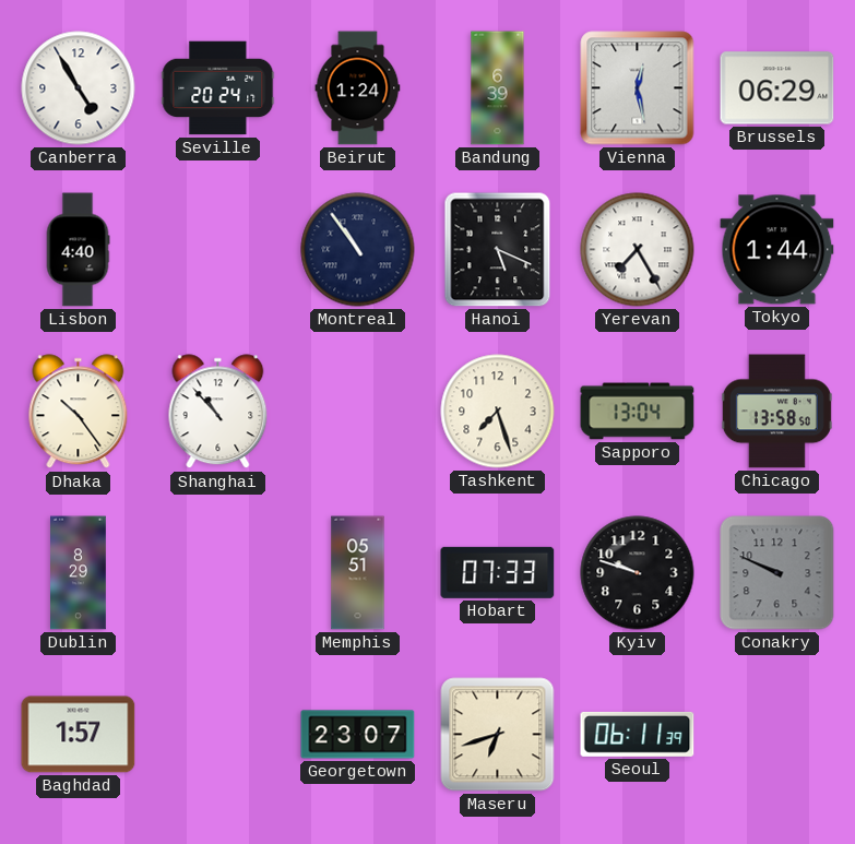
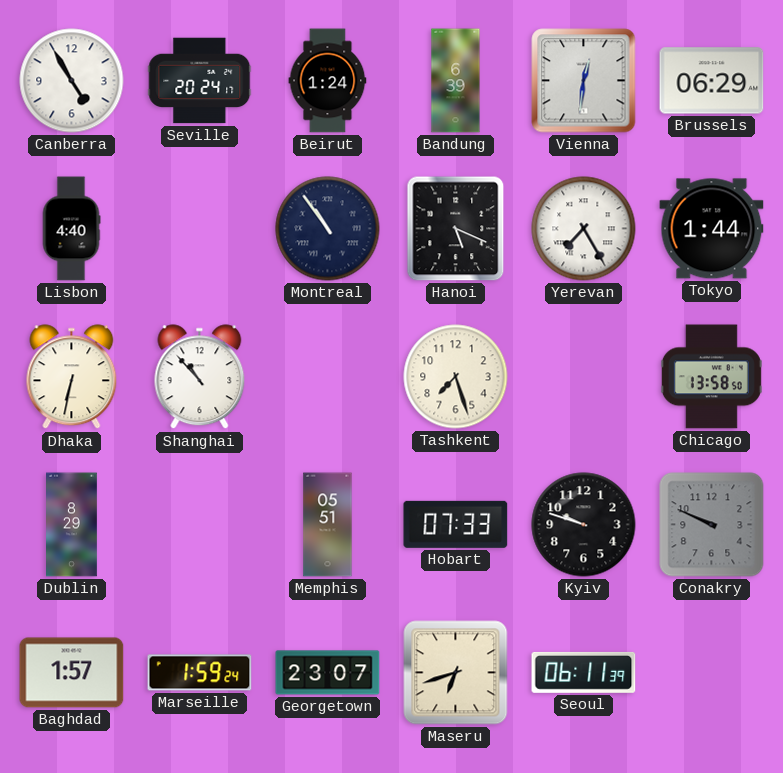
Vienna: 12:28 -> 12:31
Dhaka: 10:24 -> 6:32
Sapporo: 13:04 -> none
Marseille: none -> 1:59
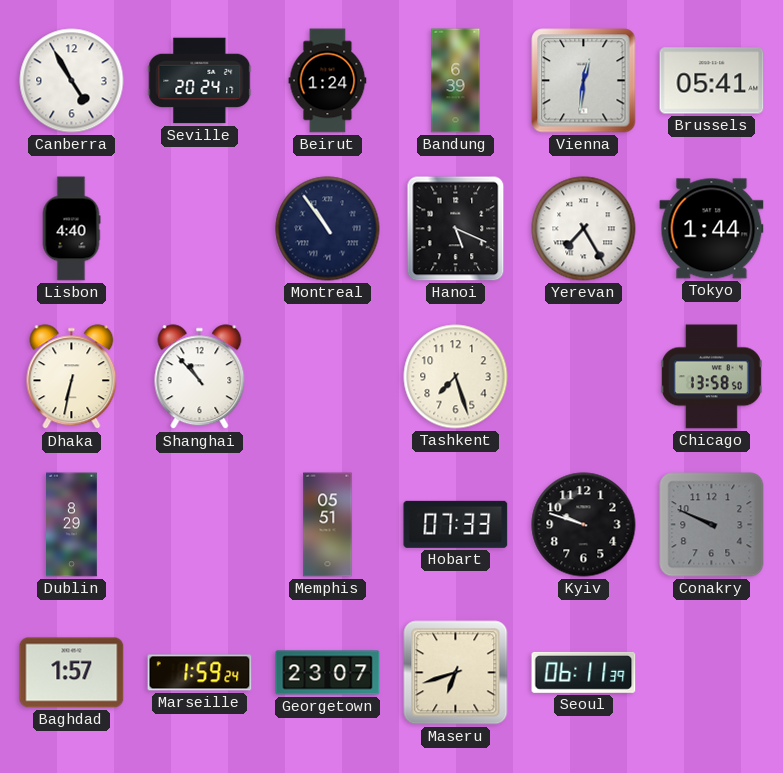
Brussels: 06:29 -> 05:41
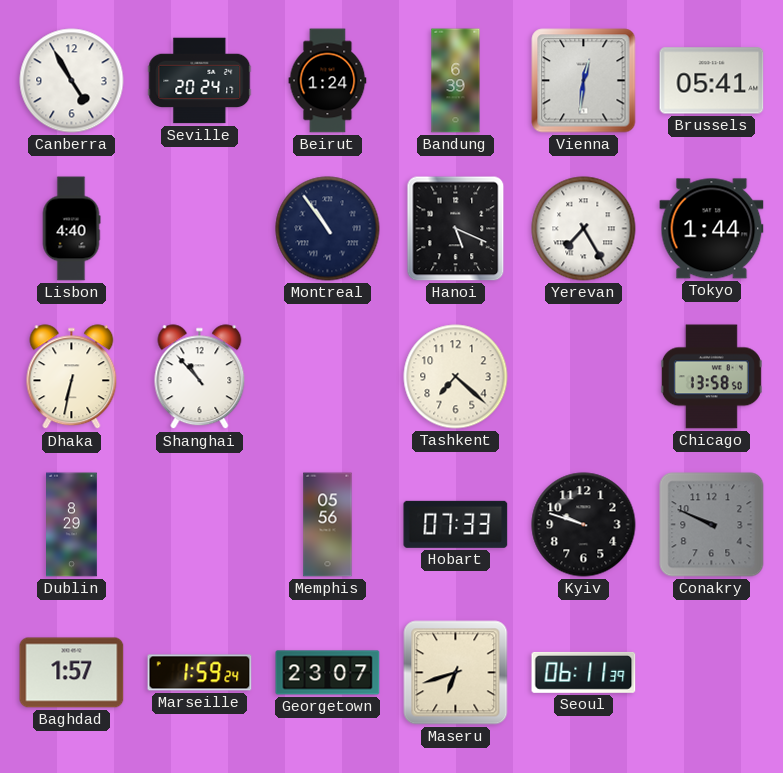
Tashkent: 7:27 -> 7:22
Memphis: 05:51 -> 05:56
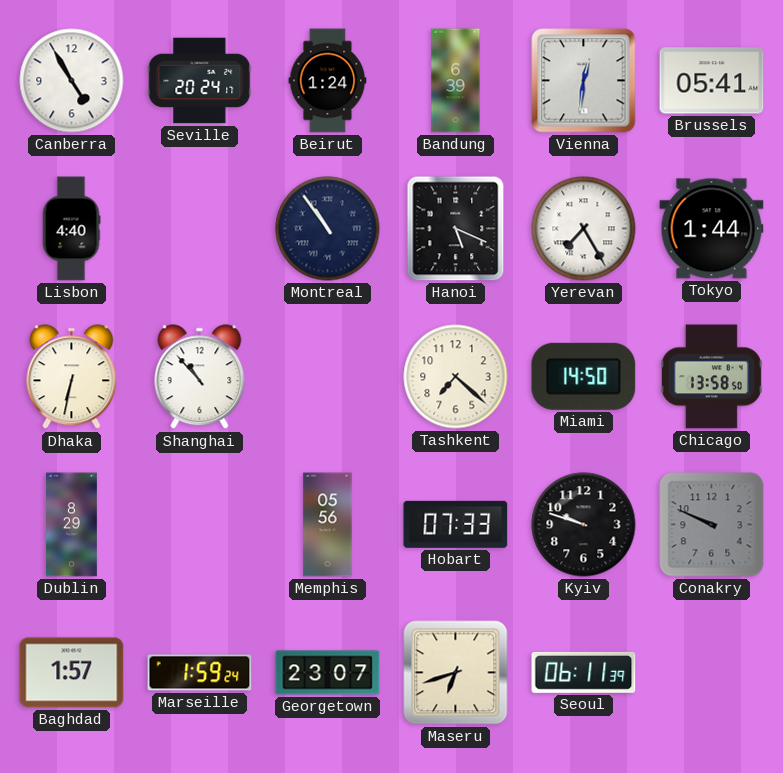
Miami: none -> 14:50
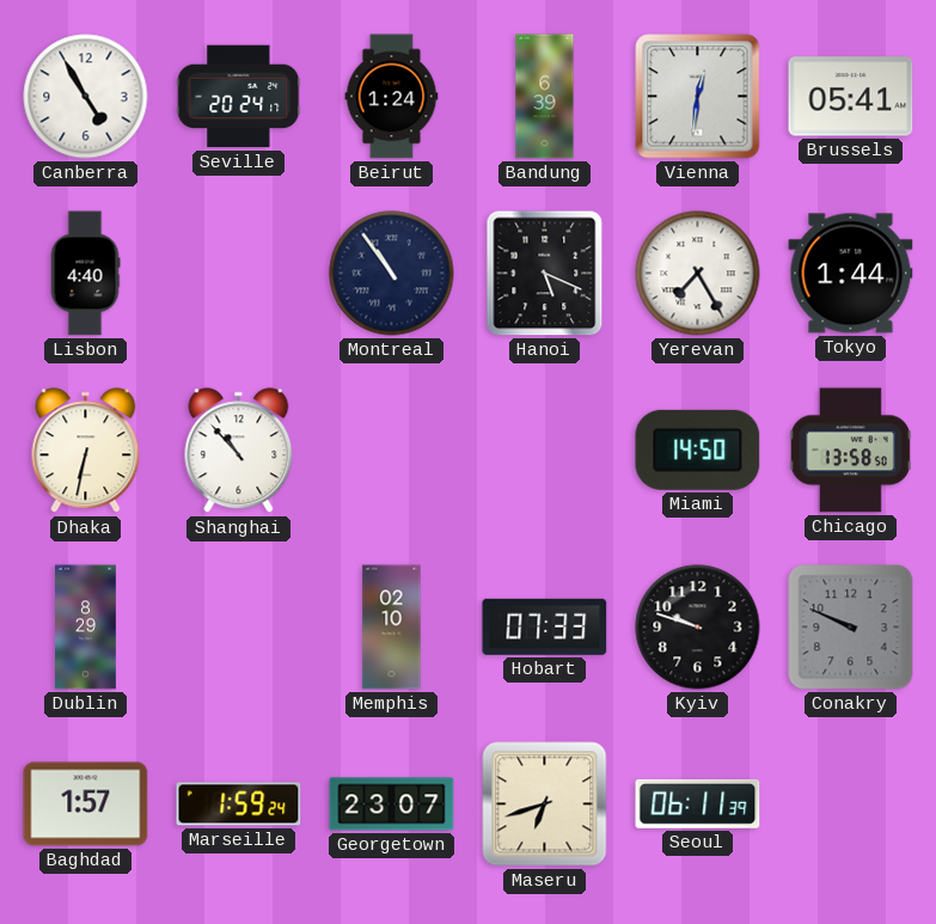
Tashkent: 7:22 -> none
Memphis: 05:56 -> 02:10
